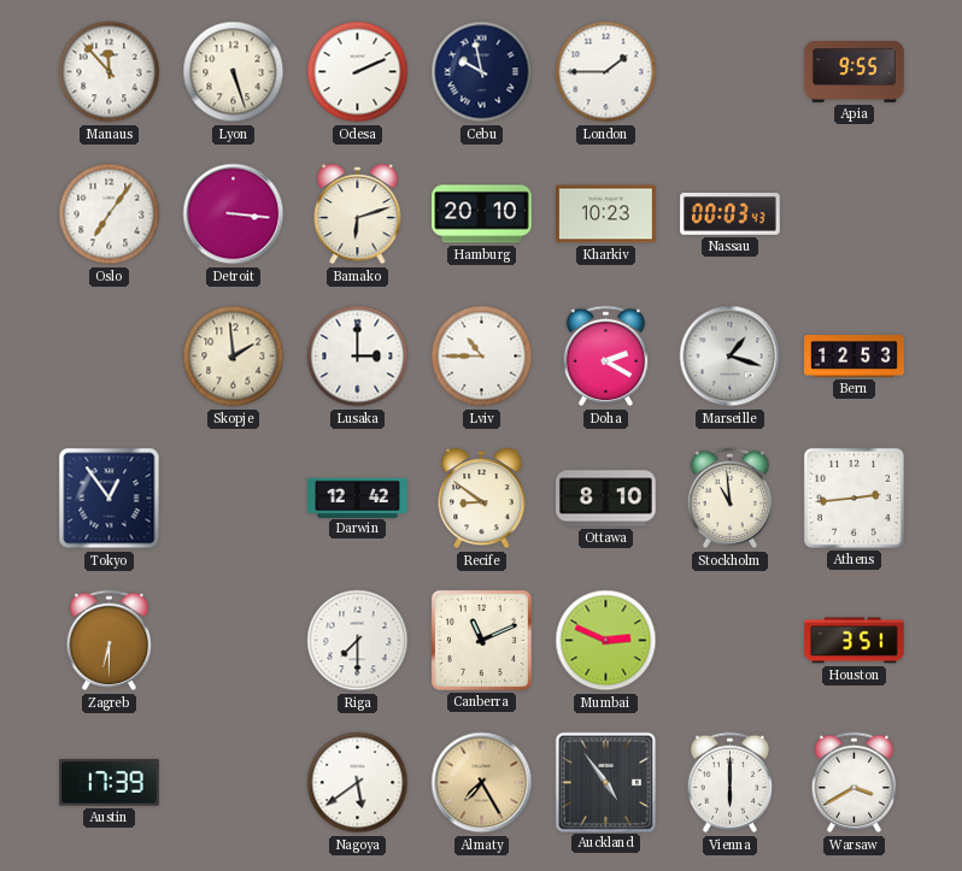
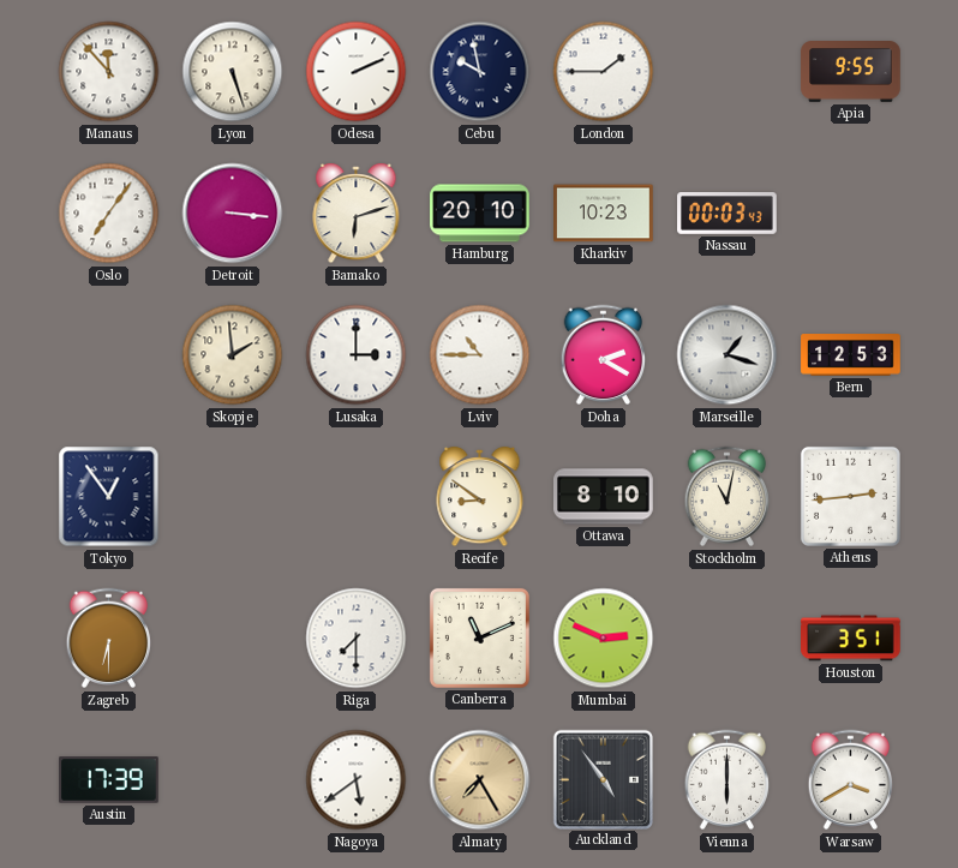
Darwin: 12:42 -> none
Stockholm: 10:59 -> 11:02
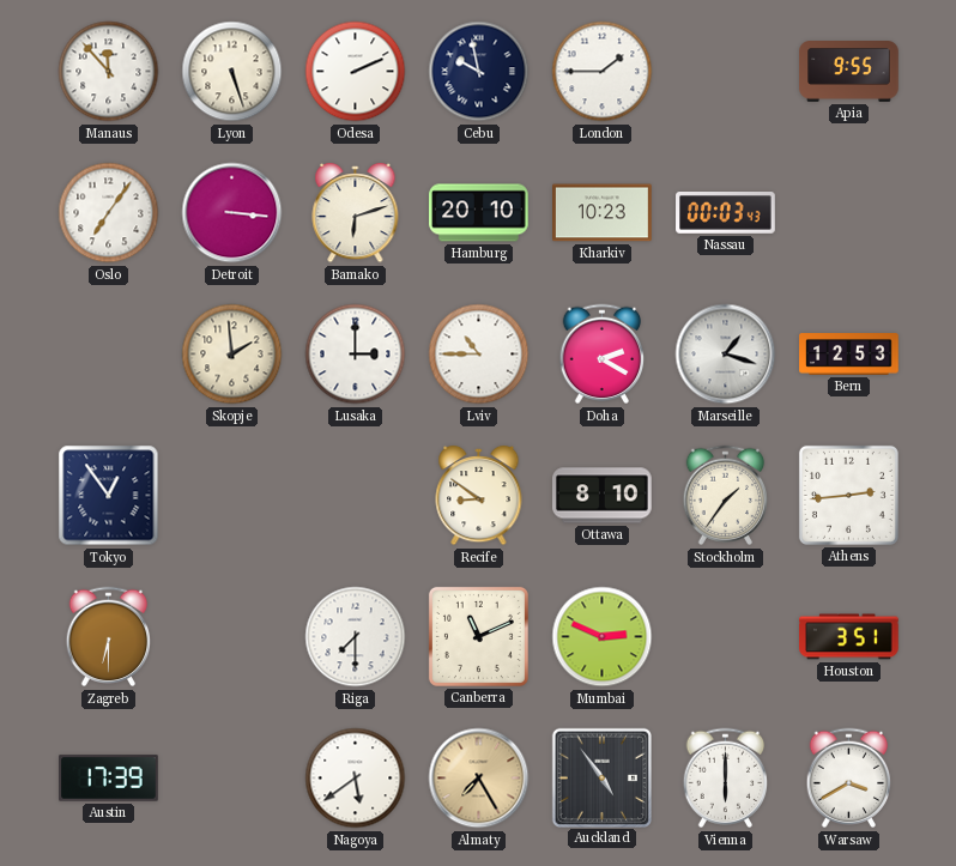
Stockholm: 11:02 -> 1:36
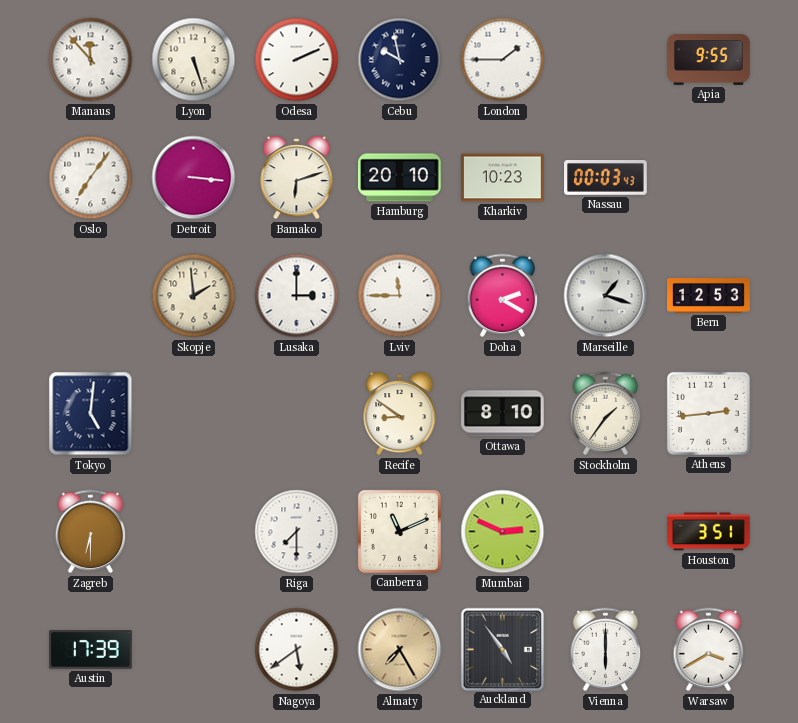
Lviv: 10:45 -> 11:45
Tokyo: 12:54 -> 5:01
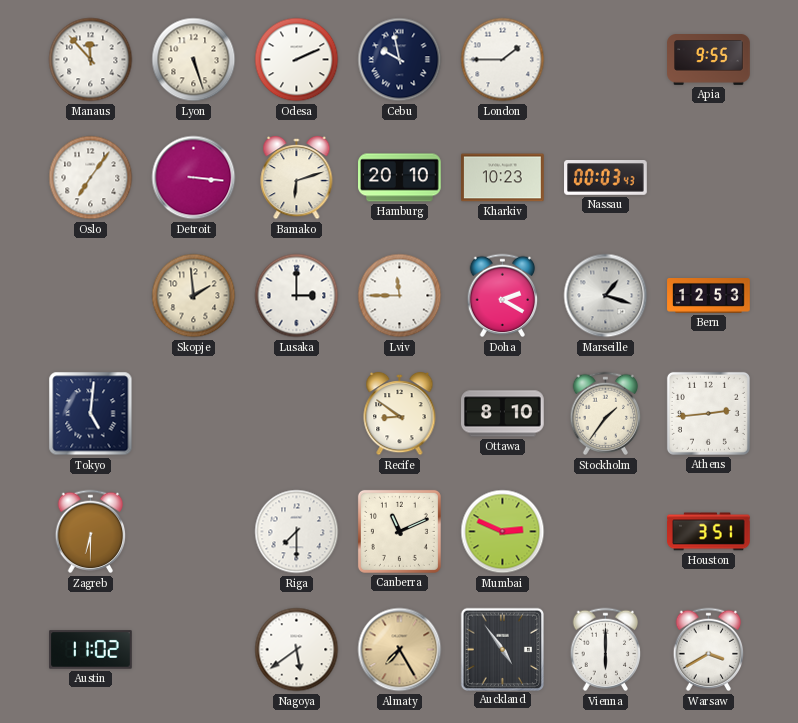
Austin: 17:39 -> 11:02
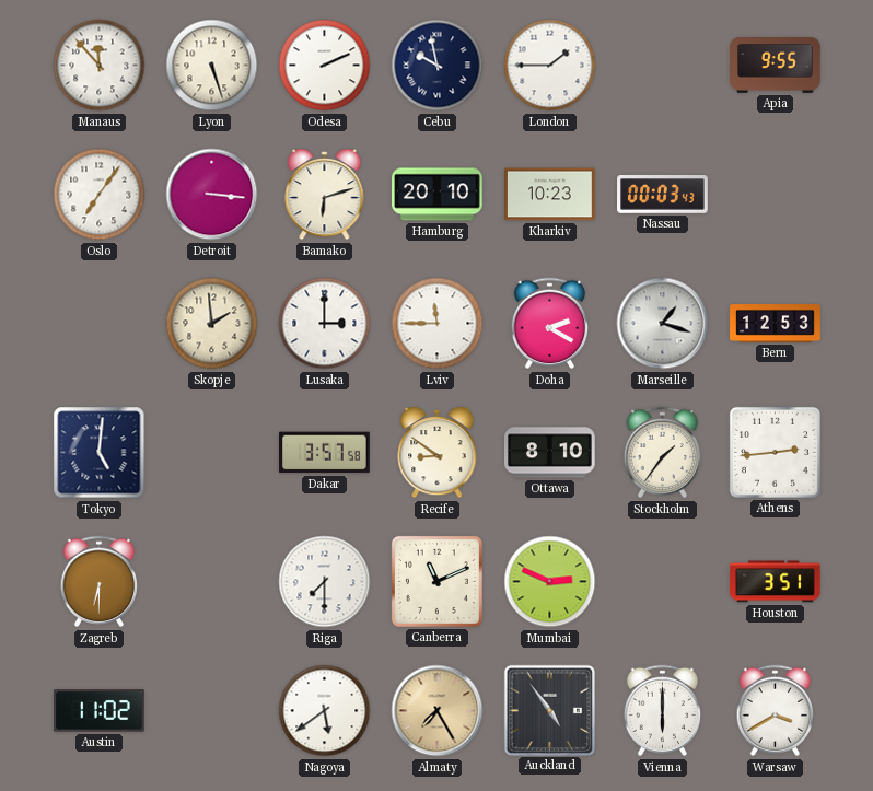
Dakar: none -> 3:57
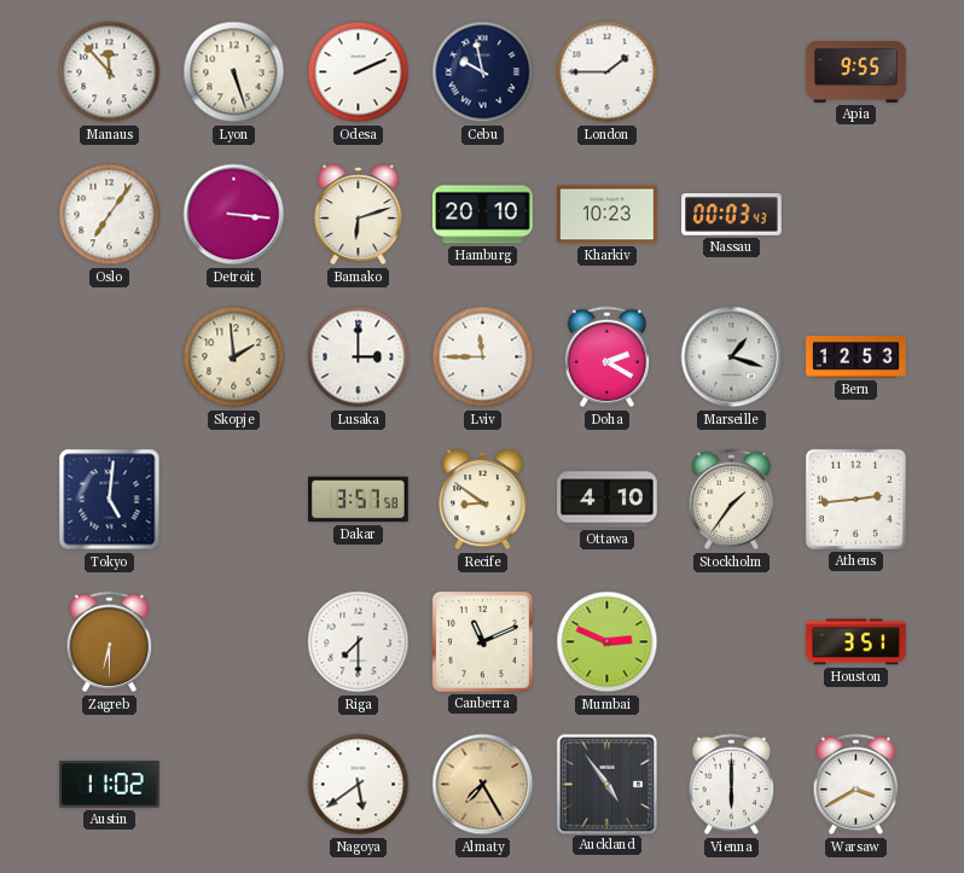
Ottawa: 8:10 -> 4:10
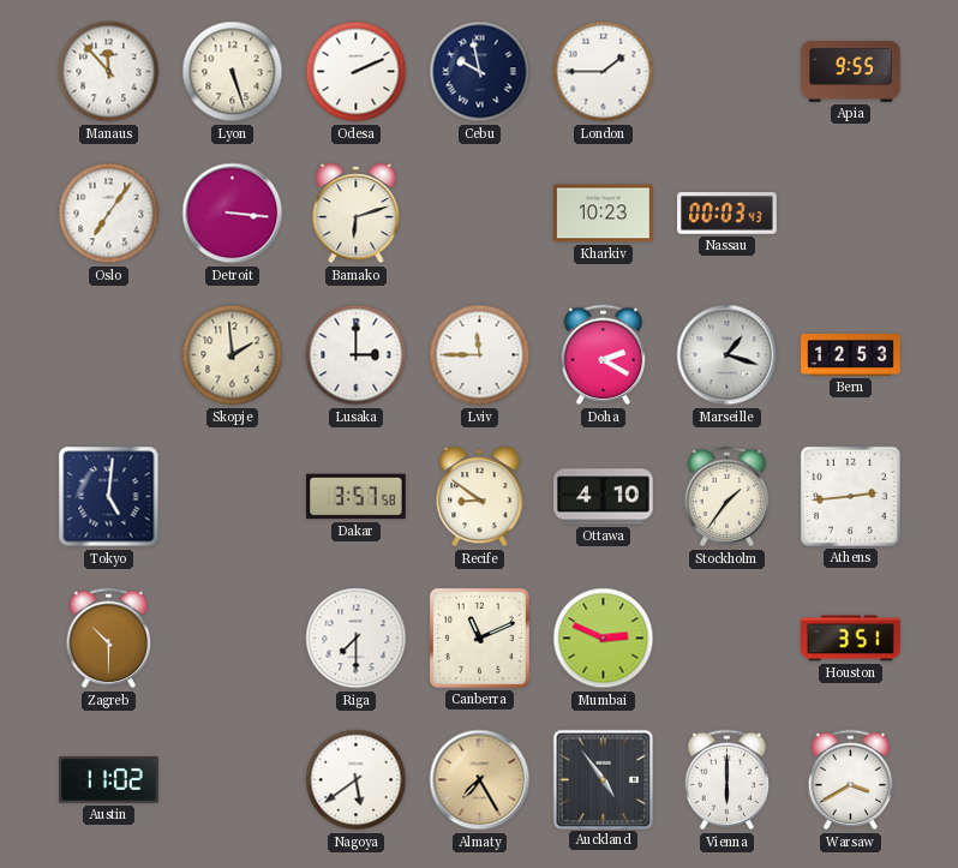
Hamburg: 20:10 -> none
Zagreb: 6:30 -> 10:30
